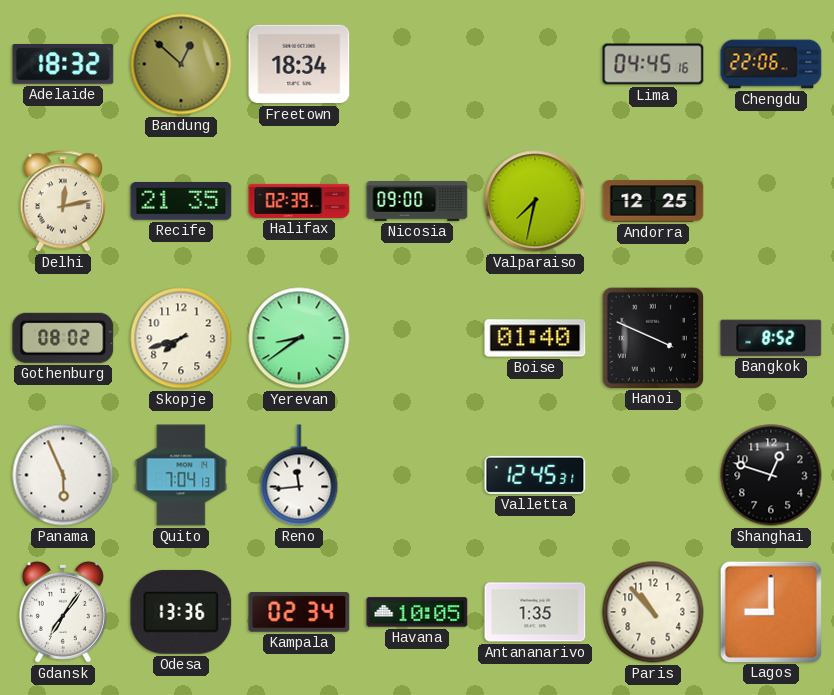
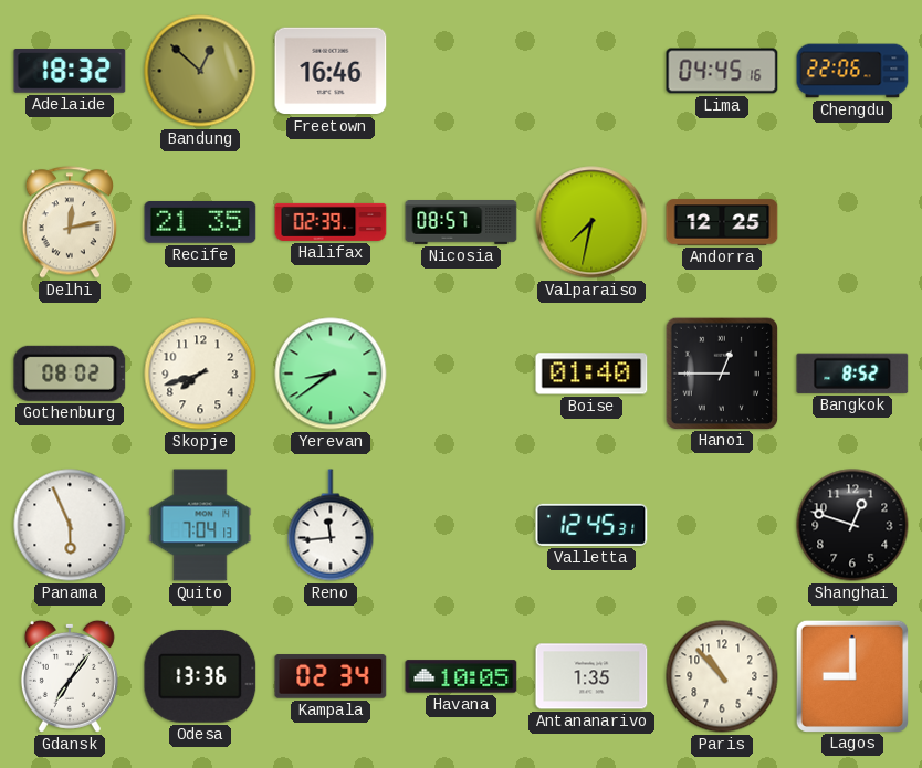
Freetown: 18:34 -> 16:46
Nicosia: 09:00 -> 08:57
Hanoi: 3:49 -> 12:45
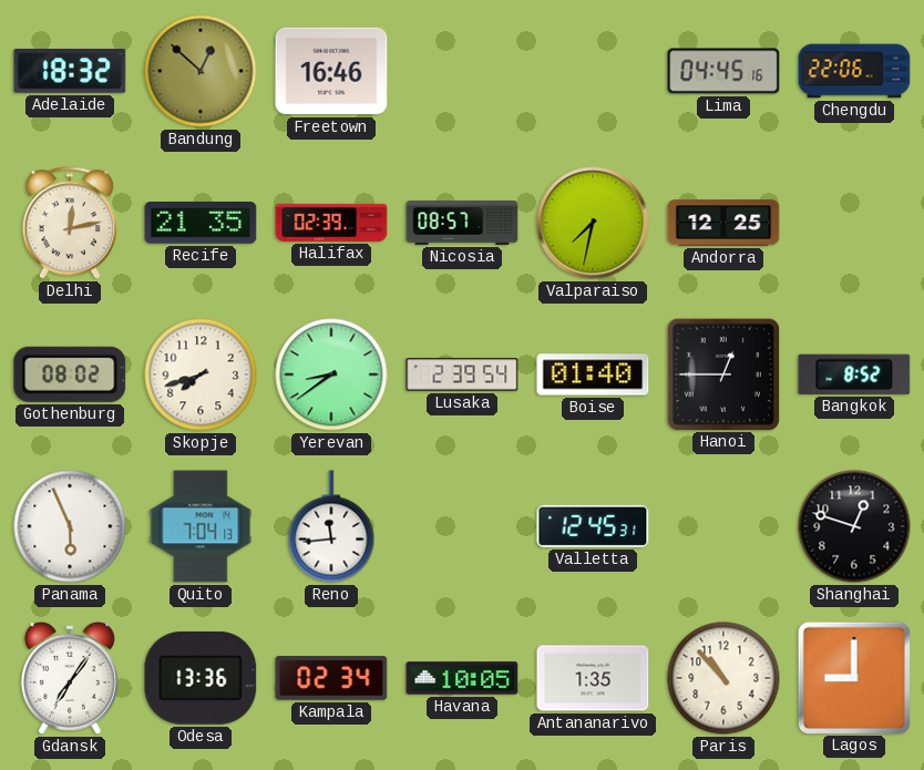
Lusaka: none -> 2:39
